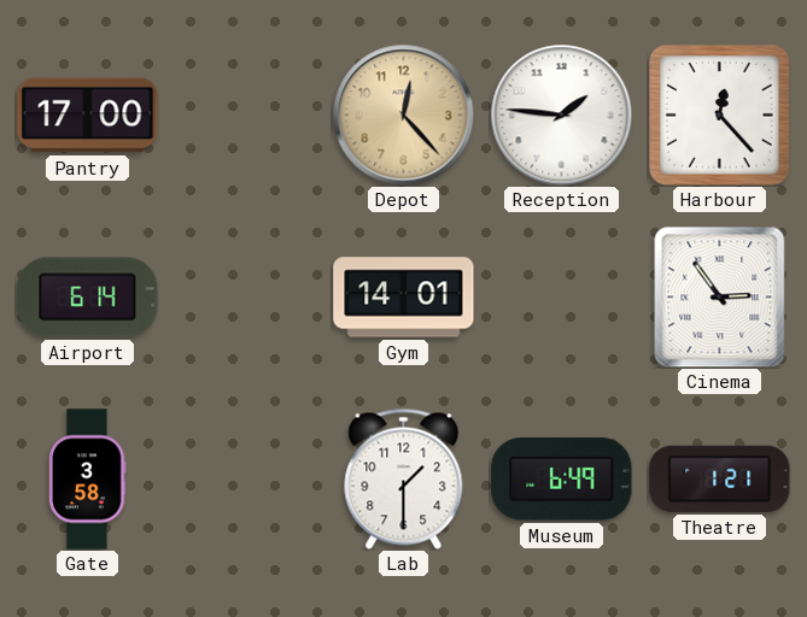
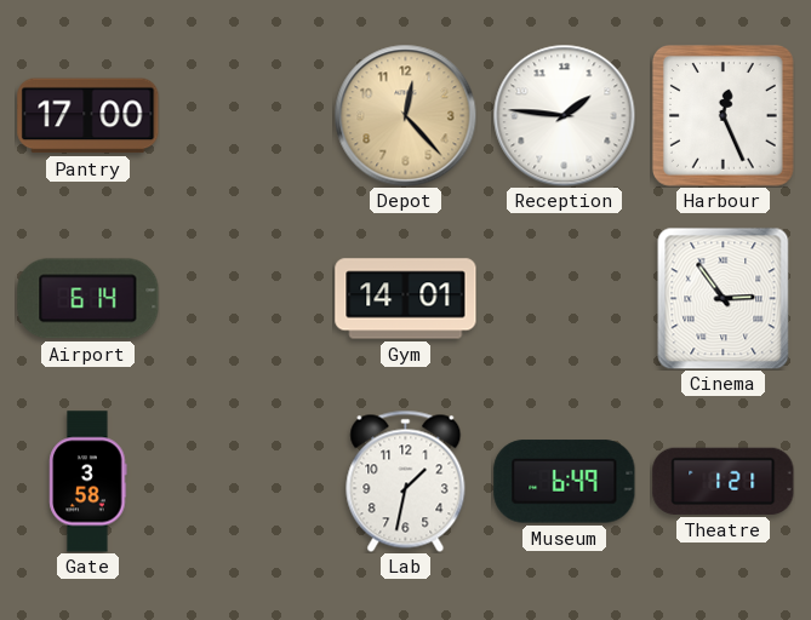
Harbour: 12:23 -> 12:26
Lab: 1:30 -> 1:32
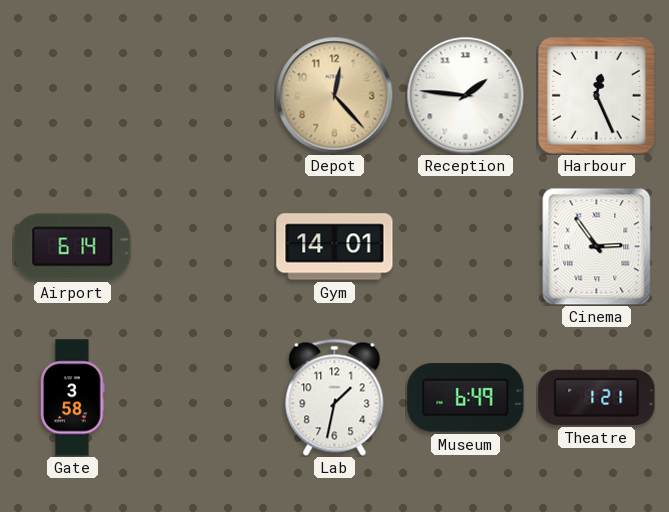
Pantry: 17:00 -> none
